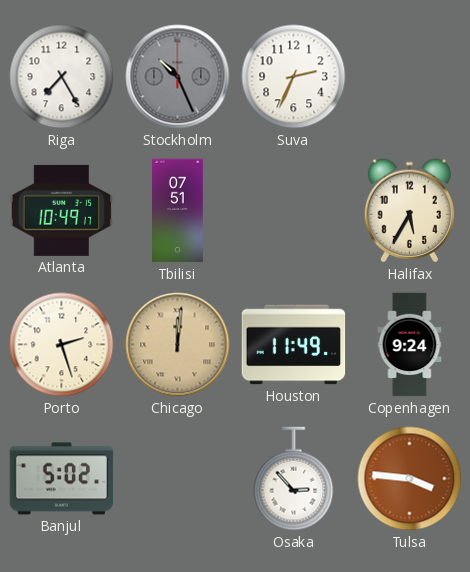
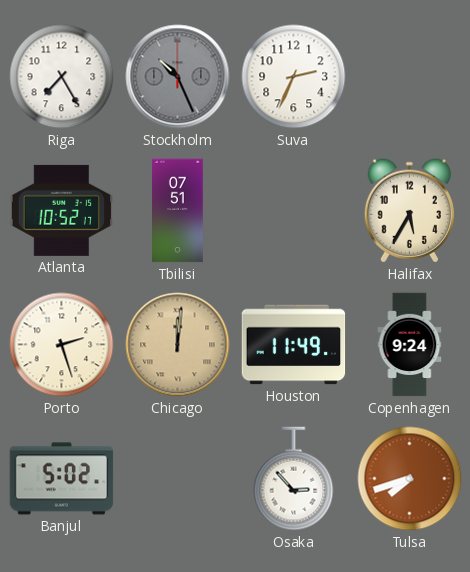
Atlanta: 10:49 -> 10:52
Tulsa: 3:46 -> 7:42
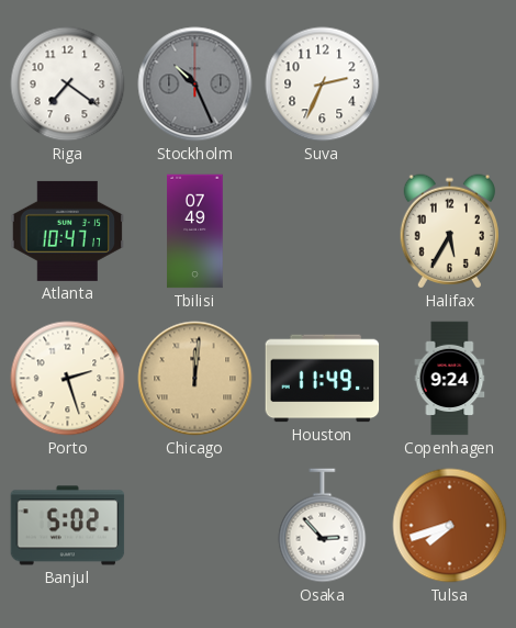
Riga: 7:25 -> 7:21
Atlanta: 10:52 -> 10:47
Tbilisi: 07:51 -> 07:49
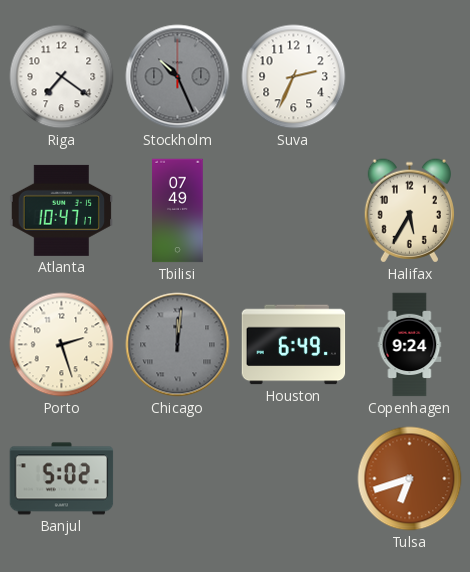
Chicago dial: champagne -> grey
Houston: 11:49 -> 6:49
Osaka: 2:53 -> none
Tulsa: 7:42 -> 6:42
